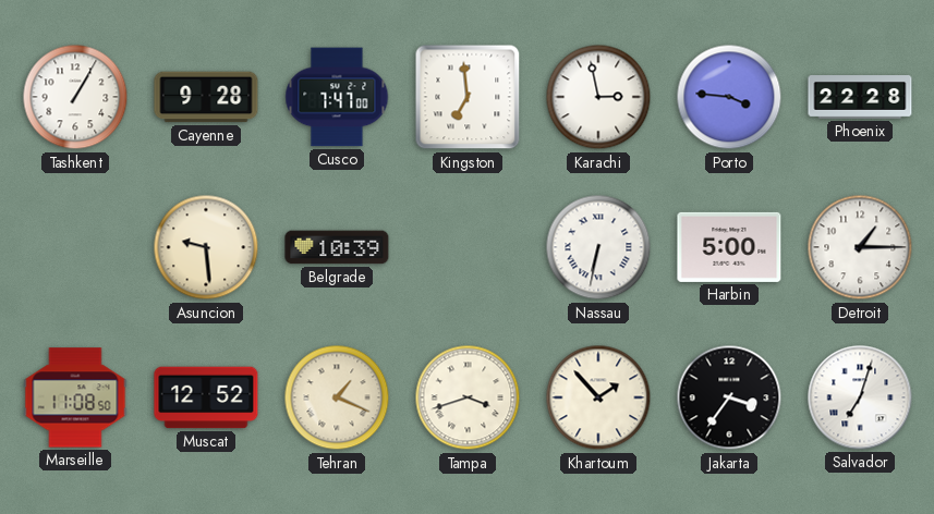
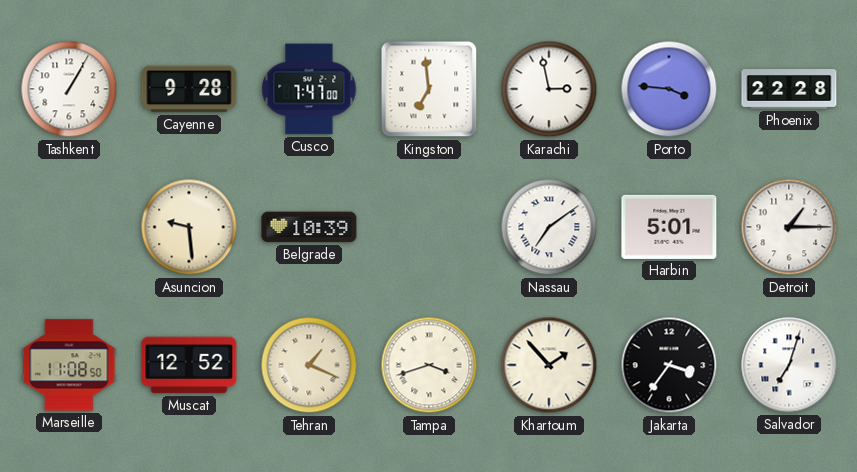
Nassau: 6:32 -> 7:09
Harbin: 5:00 -> 5:01
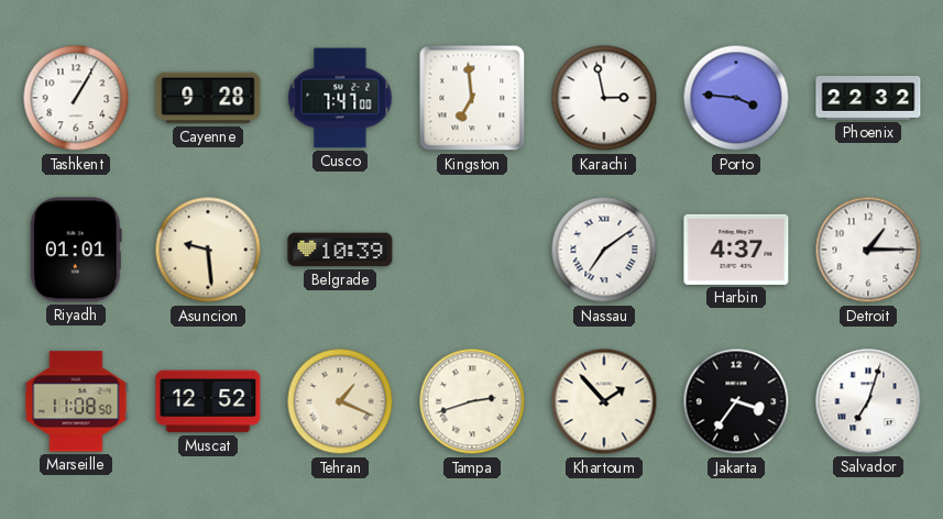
Phoenix: 22:28 -> 22:32
Riyadh: none -> 01:01
Harbin: 5:01 -> 4:37
Tampa: 3:42 -> 2:42
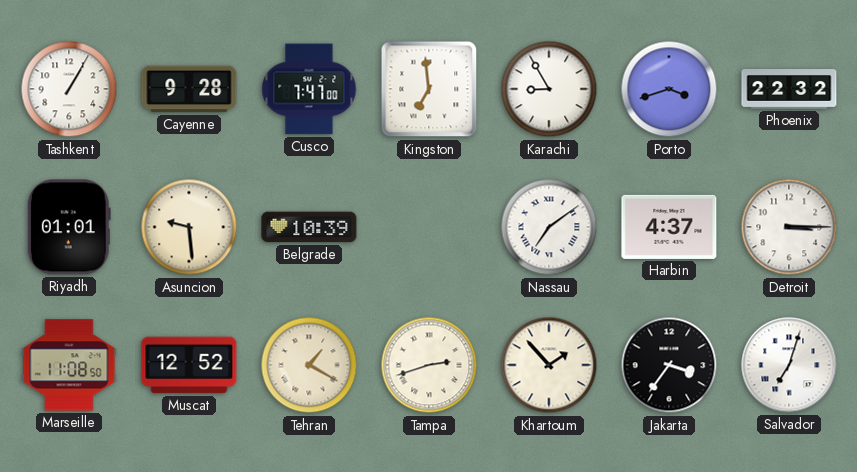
Karachi: 2:58 -> 8:55
Porto: 3:46 -> 3:42
Detroit: 1:15 -> 3:15
Tehran: 1:19 -> 1:20
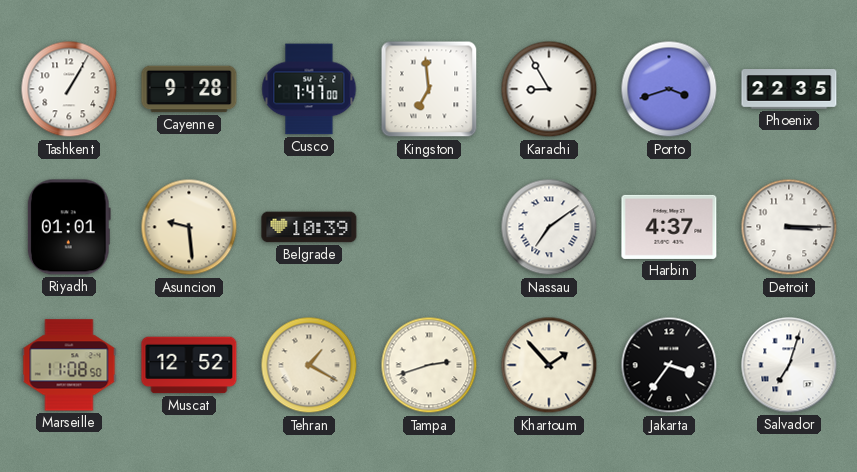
Phoenix: 22:32 -> 22:35
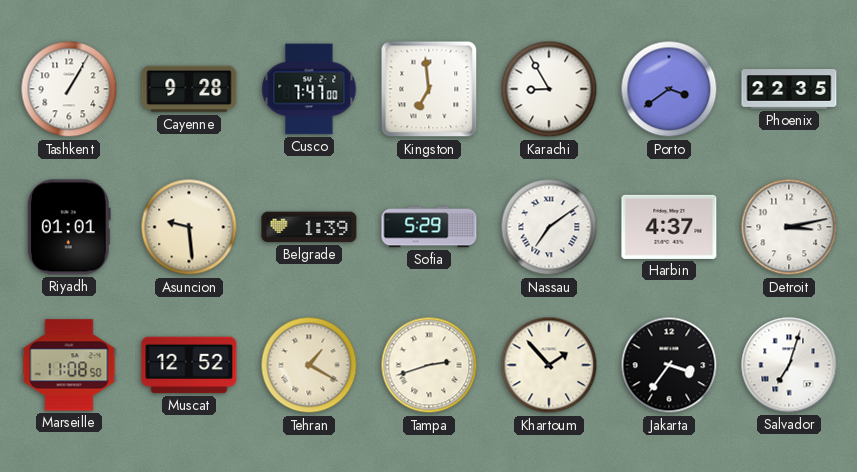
Porto: 3:42 -> 3:39
Belgrade: 10:39 -> 1:39
Sofia: none -> 5:29
Detroit: 3:15 -> 3:13
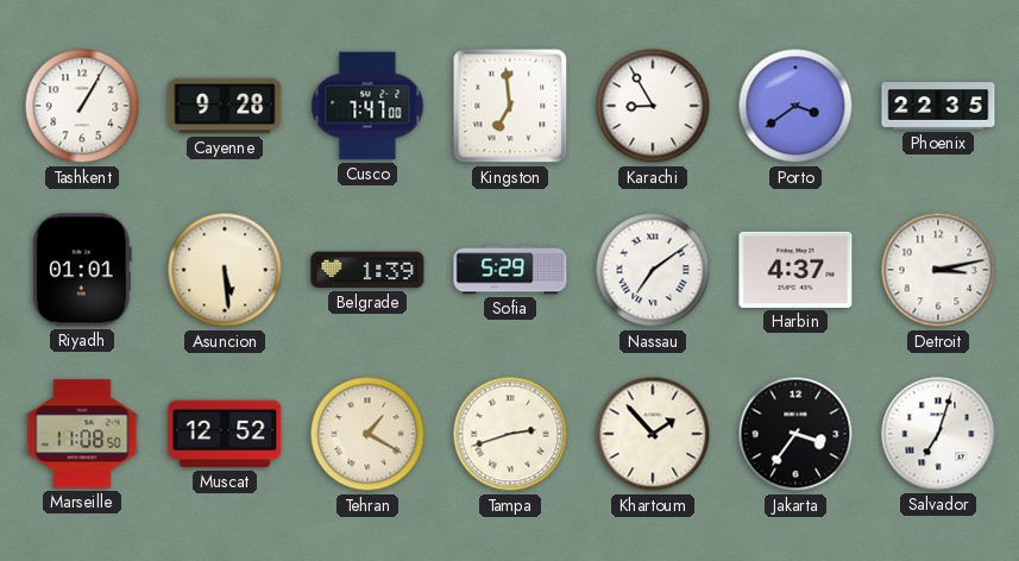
Asuncion: 9:29 -> 5:29
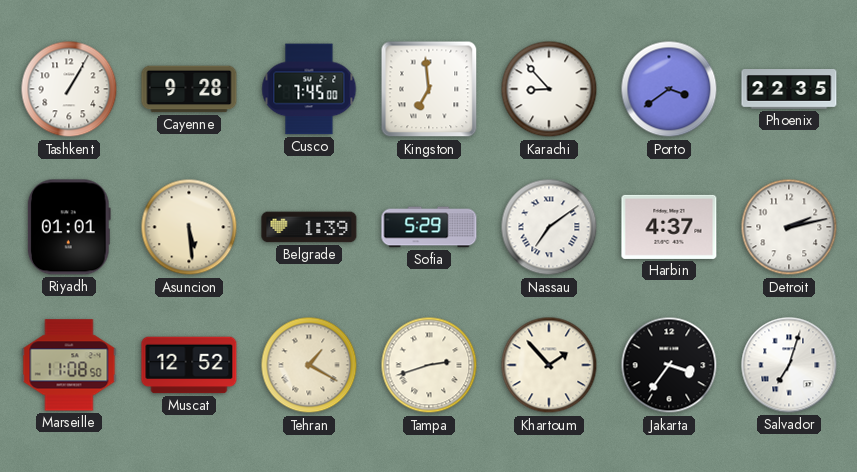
Cusco: 7:47 -> 7:45
Karachi: 8:55 -> 8:53
Detroit: 3:13 -> 2:13
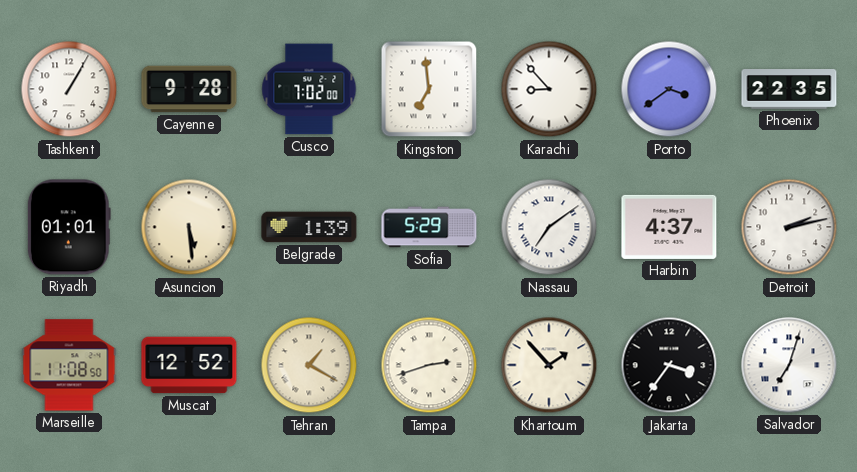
Cusco: 7:45 -> 7:02
